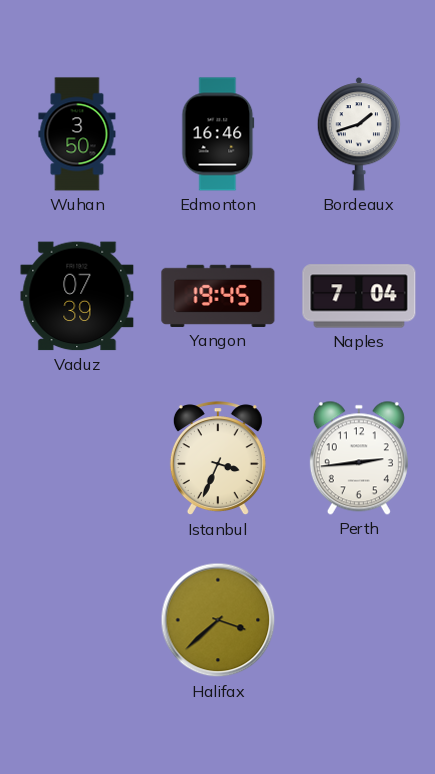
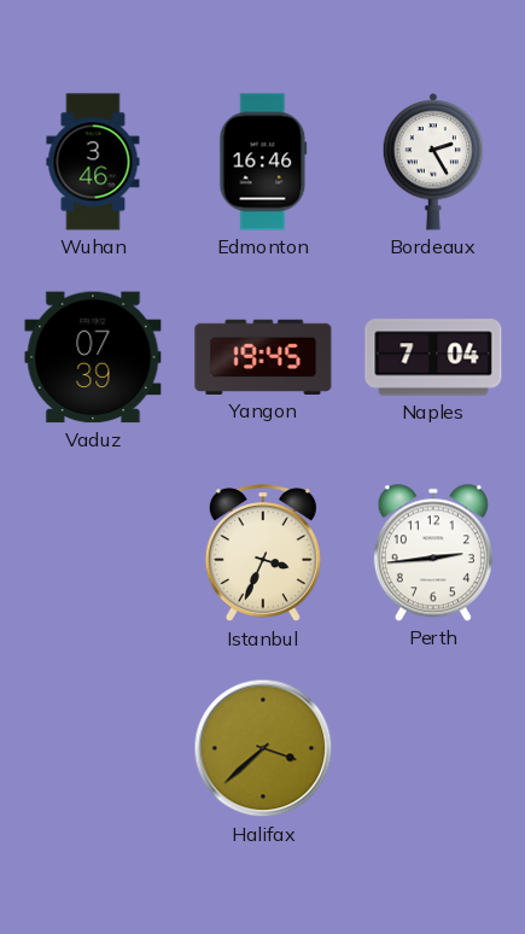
Wuhan: 3:50 -> 3:46
Bordeaux: 1:42 -> 2:25
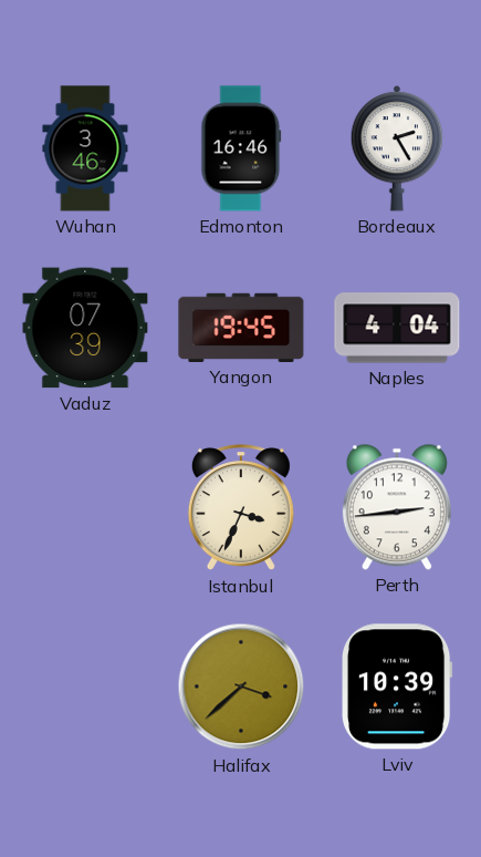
Naples: 7:04 -> 4:04
Lviv: none -> 10:39
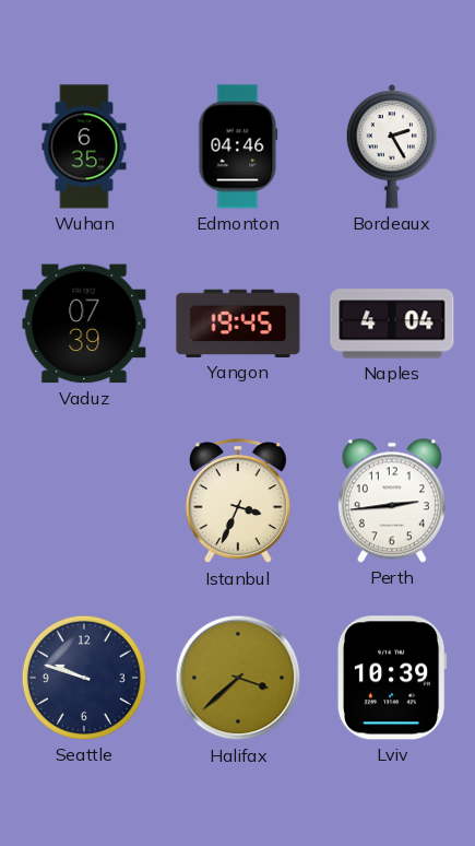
Wuhan: 3:46 -> 6:35
Edmonton: 16:46 -> 04:46
Seattle: none -> 9:48
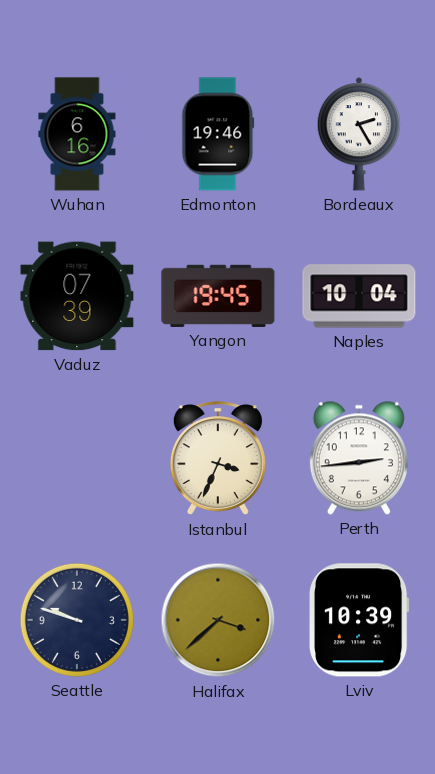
Wuhan: 6:35 -> 6:16
Edmonton: 04:46 -> 19:46
Naples: 4:04 -> 10:04
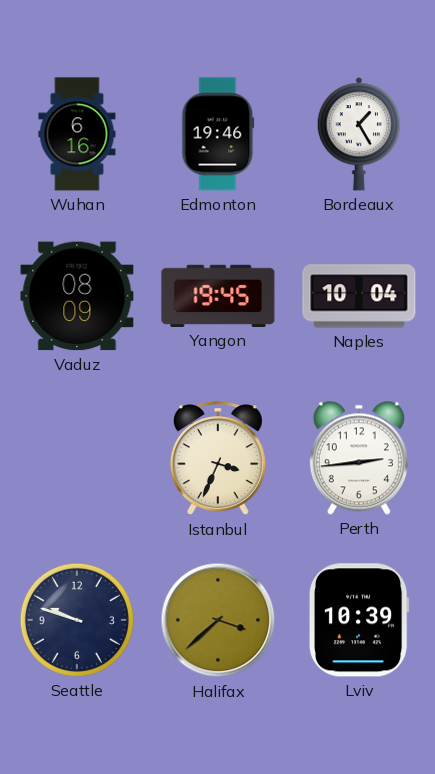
Bordeaux: 2:25 -> 1:25
Vaduz: 07:39 -> 08:09
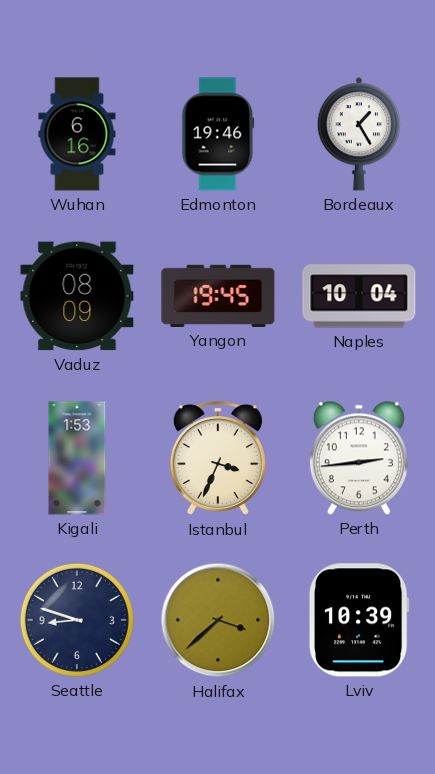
Kigali: none -> 1:53
Seattle: 9:48 -> 8:48
